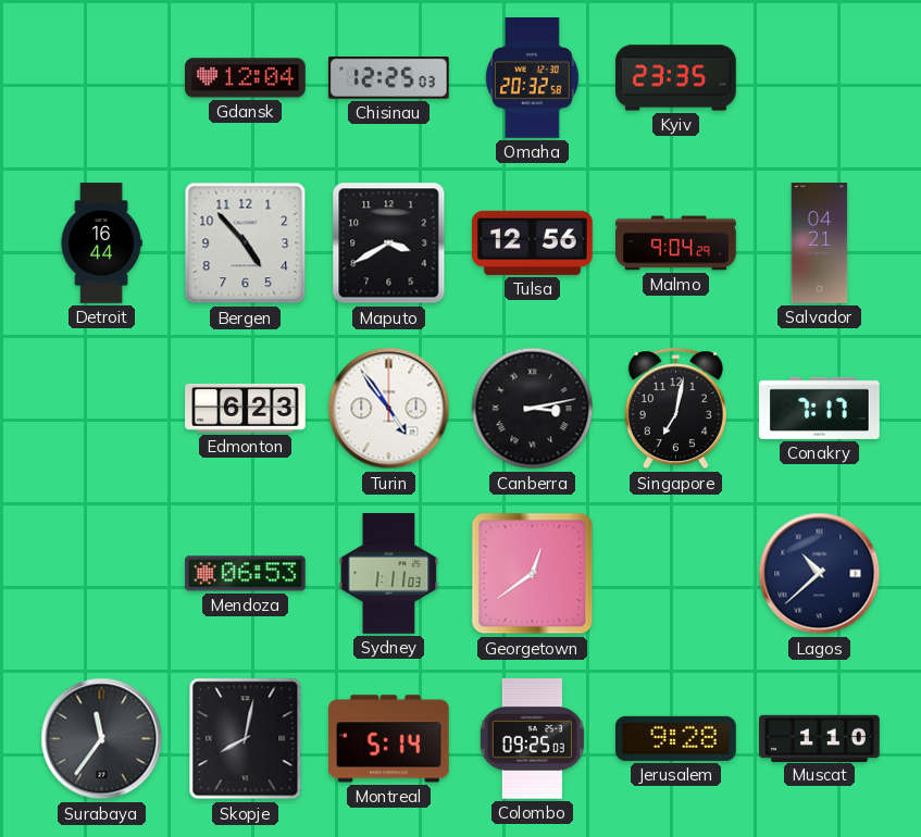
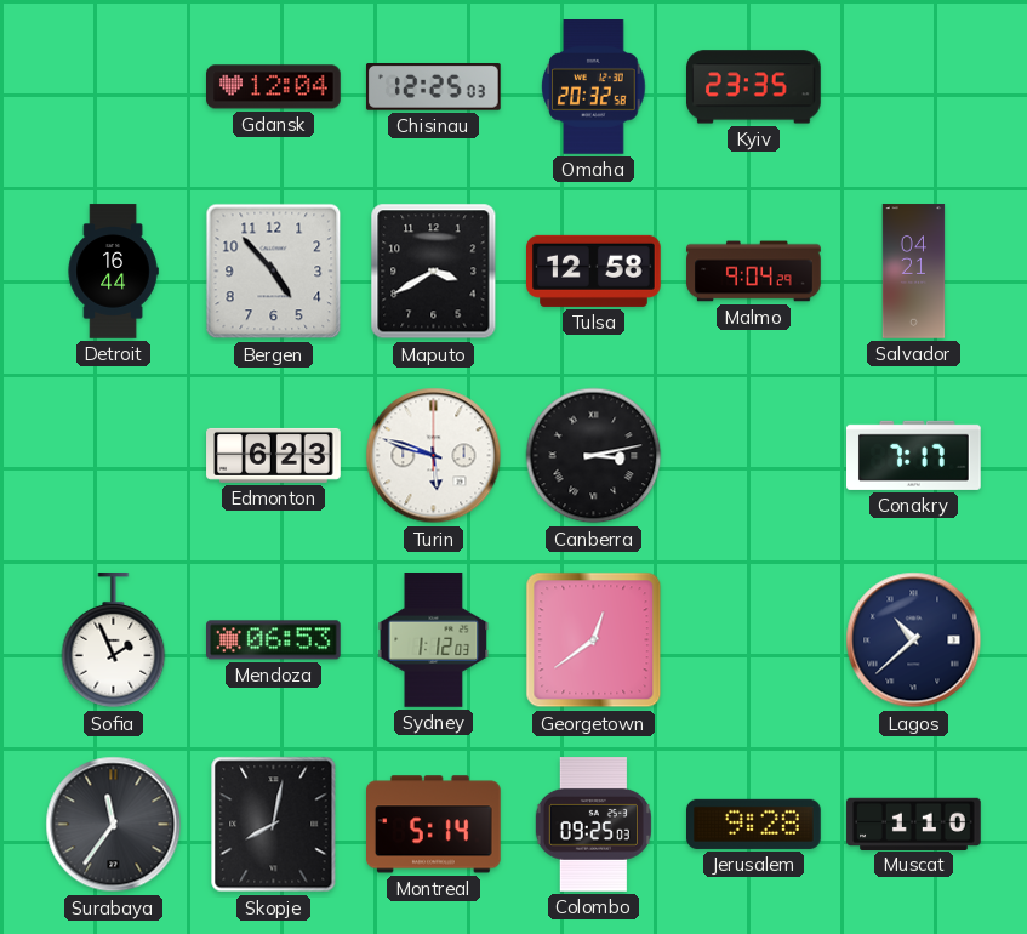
Tulsa: 12:56 -> 12:58
Turin: 4:54 -> 5:48
Singapore: 7:02 -> none
Sofia: none -> 1:56
Sydney: 1:11 -> 1:12
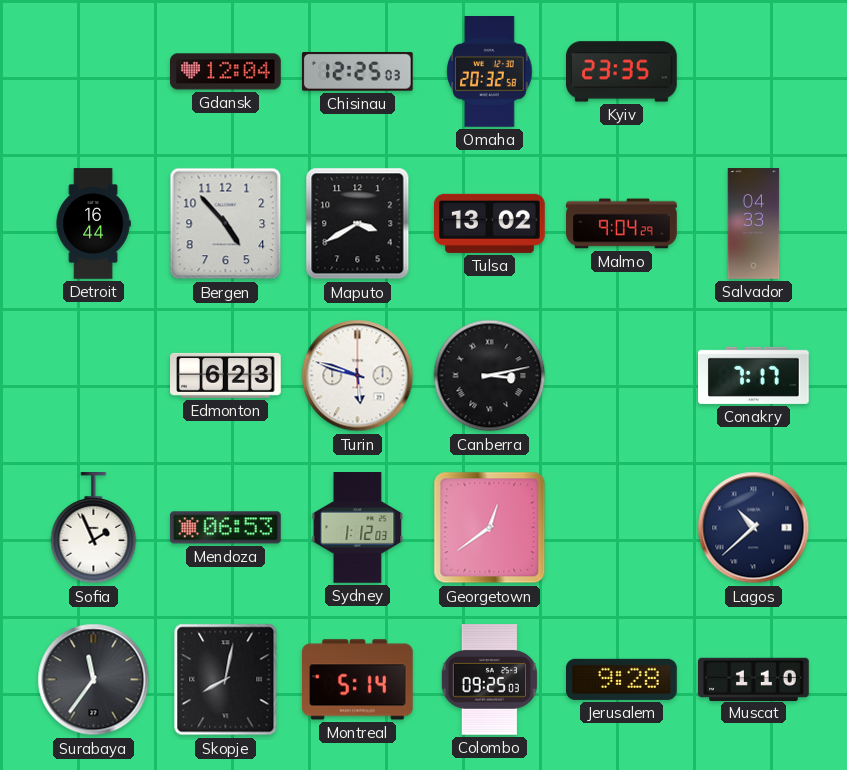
Tulsa: 12:58 -> 13:02
Salvador: 04:21 -> 04:33
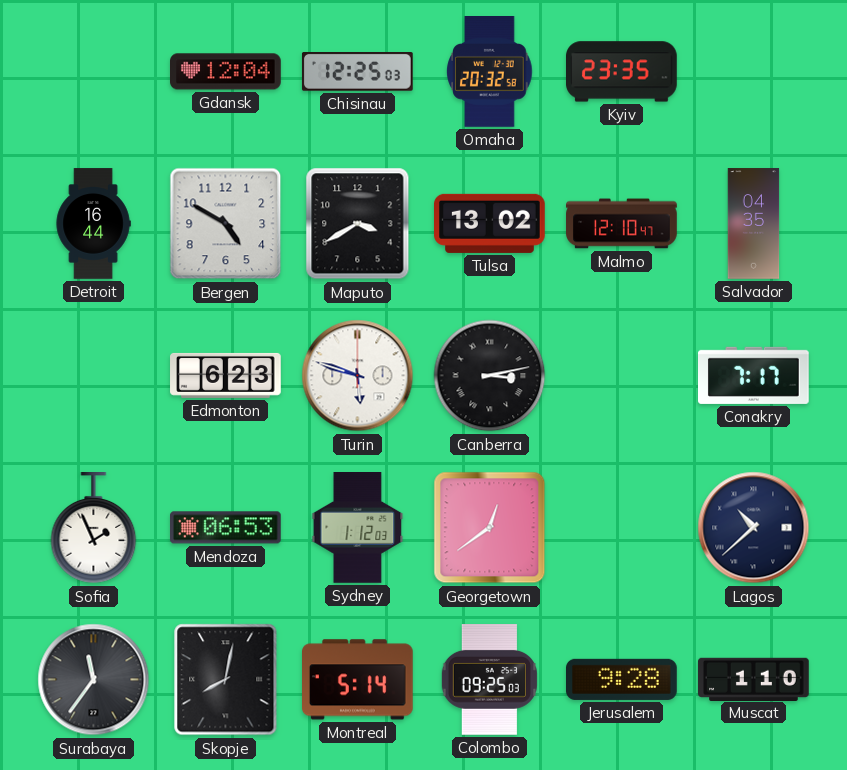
Bergen: 4:53 -> 4:50
Malmo: 9:04 -> 12:10
Salvador: 04:33 -> 04:35
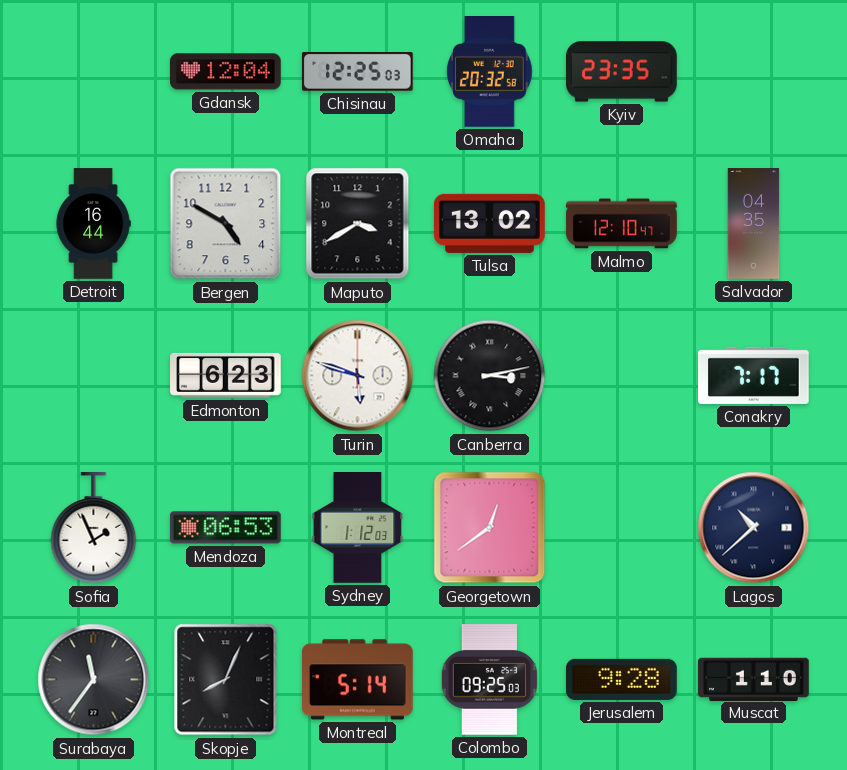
Skopje: 8:02 -> 8:04
